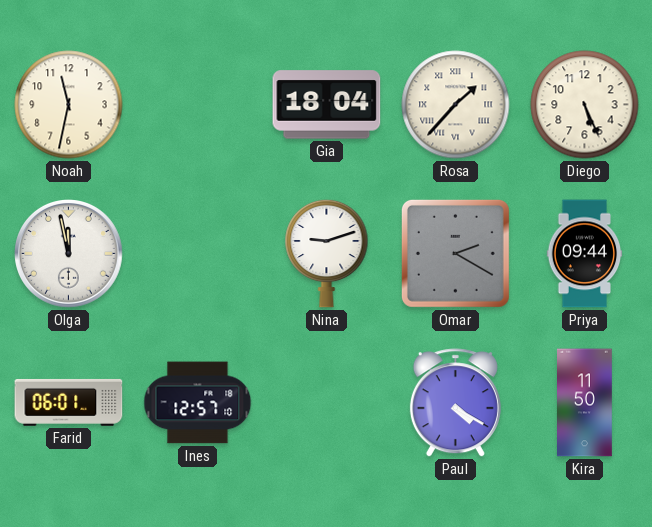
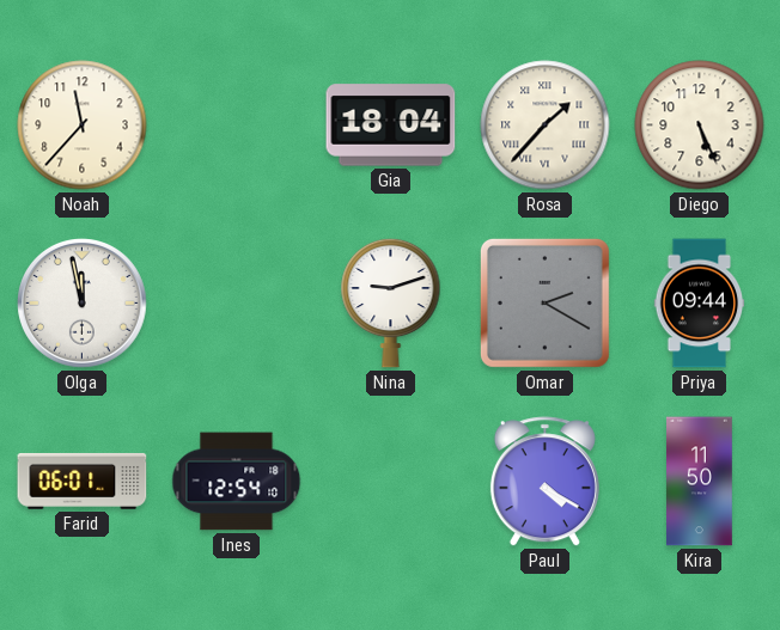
Noah: 11:32 -> 11:37
Ines: 12:57 -> 12:54
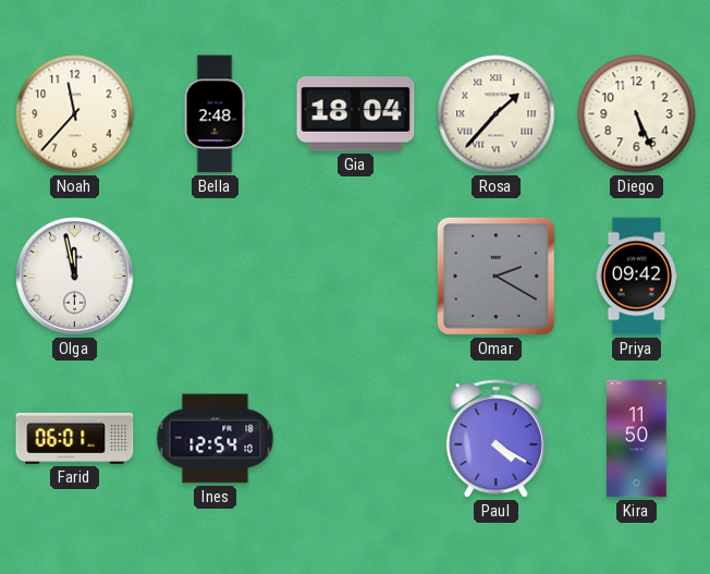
Bella: none -> 2:48
Nina: 9:12 -> none
Priya: 09:44 -> 09:42
